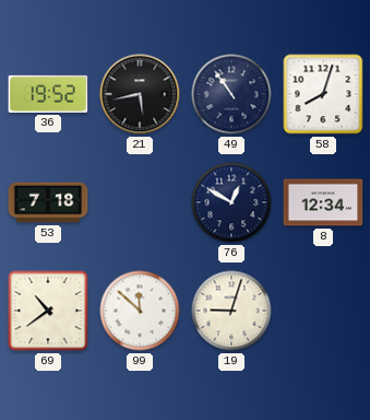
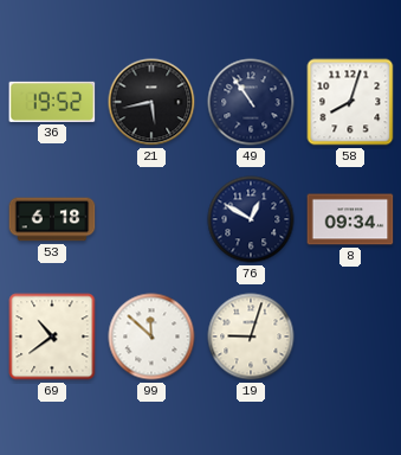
53: 7:18 -> 6:18
8: 12:34 -> 09:34
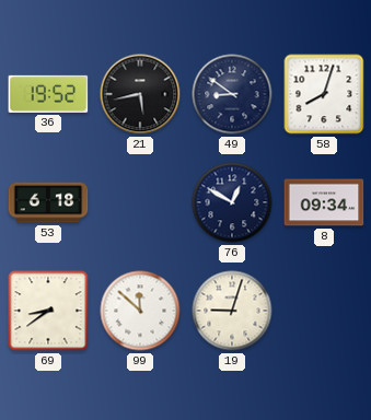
49: 10:54 -> 8:51
69: 10:39 -> 8:39
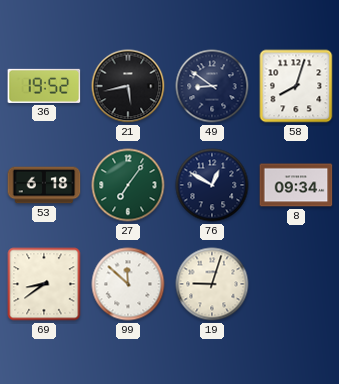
27: none -> 7:06
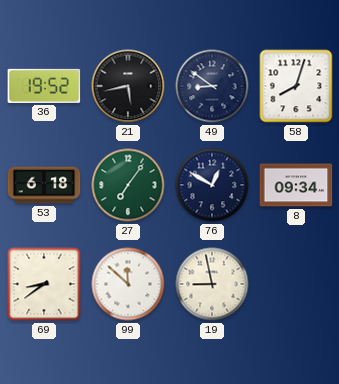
19: 9:03 -> 8:58
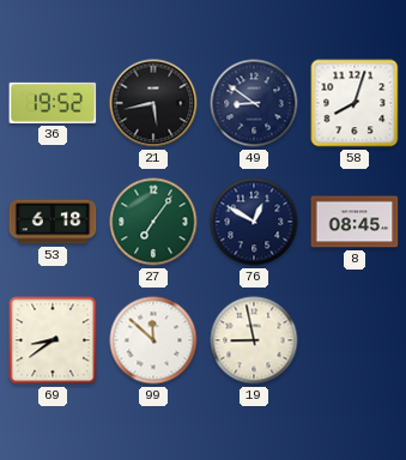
8: 09:34 -> 08:45
